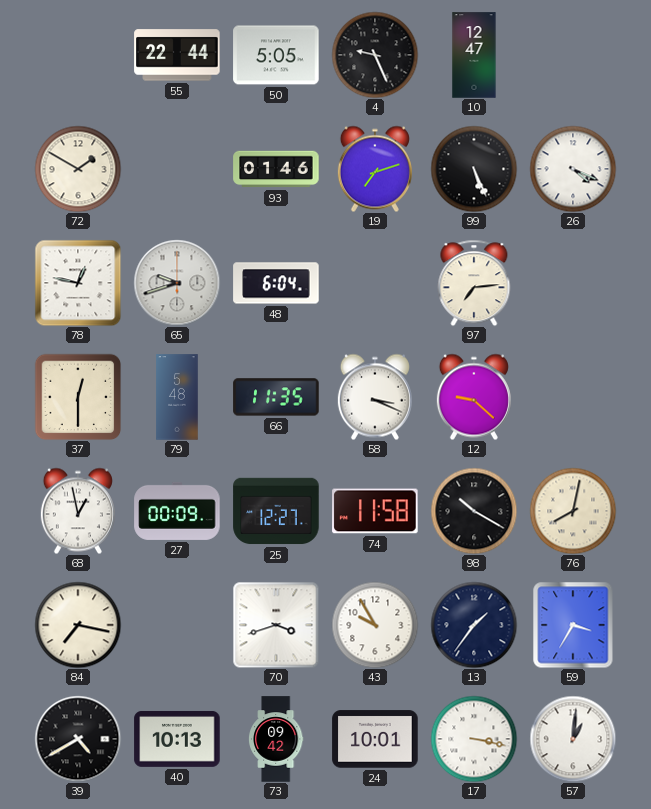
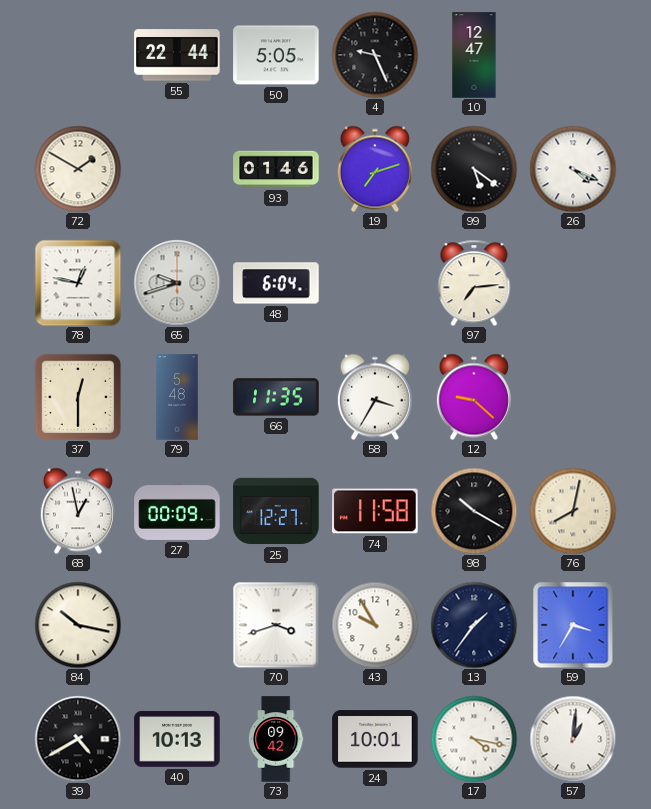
99: 5:26 -> 5:21
58: 3:19 -> 3:35
84: 7:17 -> 10:17
17: 3:17 -> 4:17
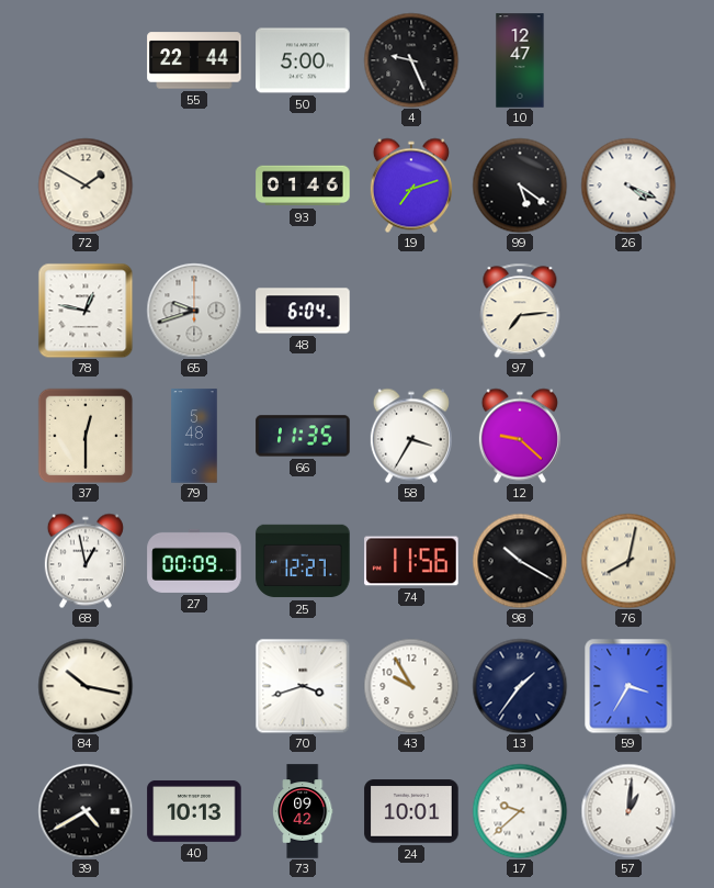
50: 5:05 -> 5:00
74: 11:58 -> 11:56
17: 4:17 -> 9:38
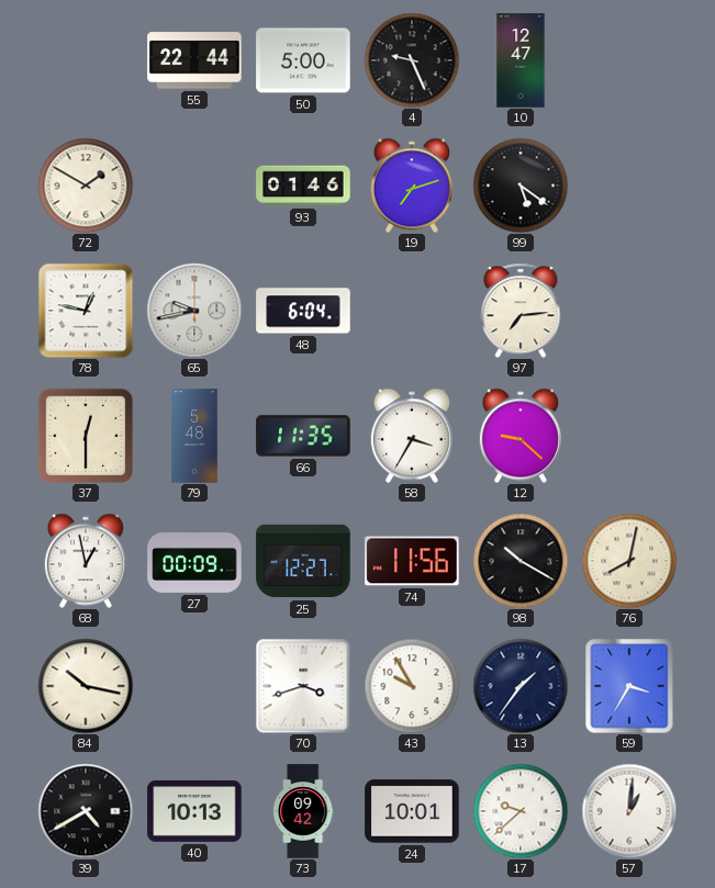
26: 4:19 -> none
65: 9:42 -> 9:43
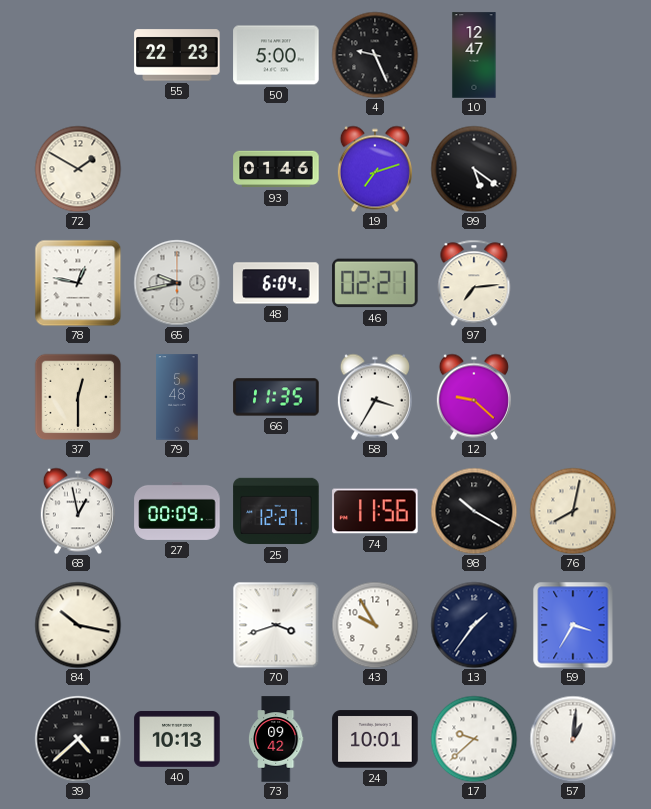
55: 22:44 -> 22:23
46: none -> 02:21
39: 4:40 -> 4:38
